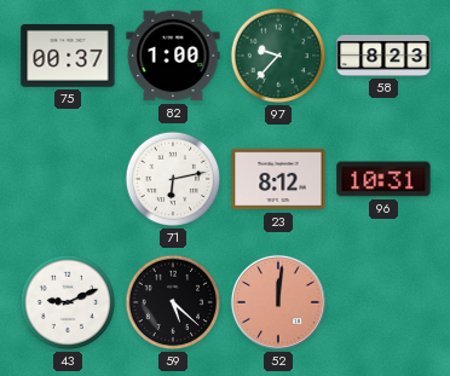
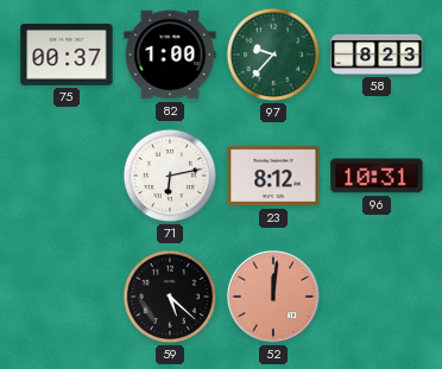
43: 9:11 -> none
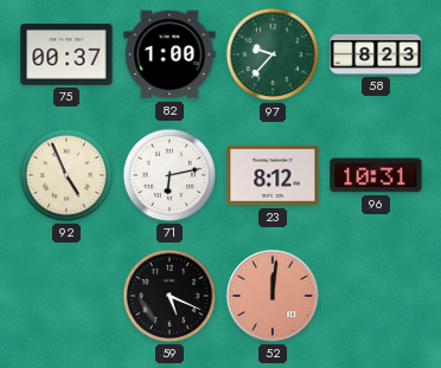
92: none -> 4:56
59: 5:22 -> 5:19
